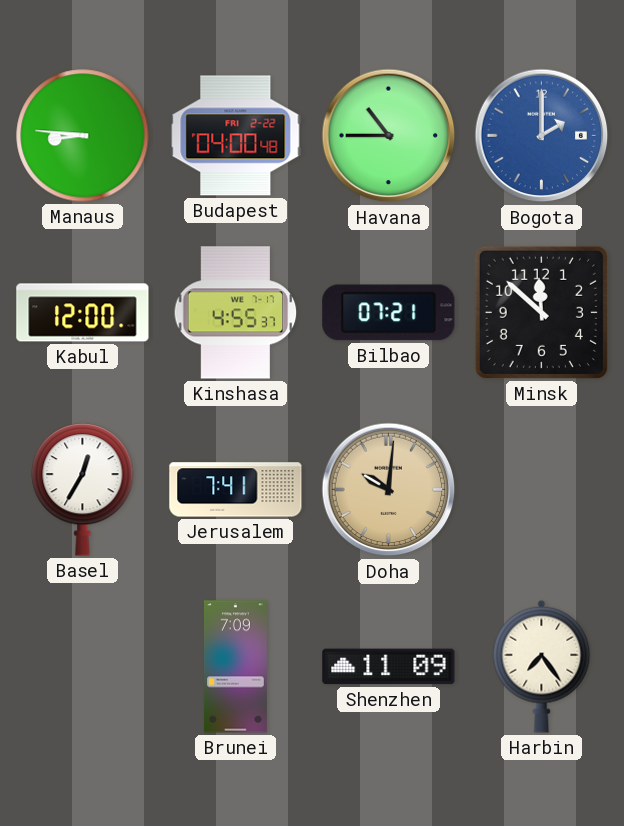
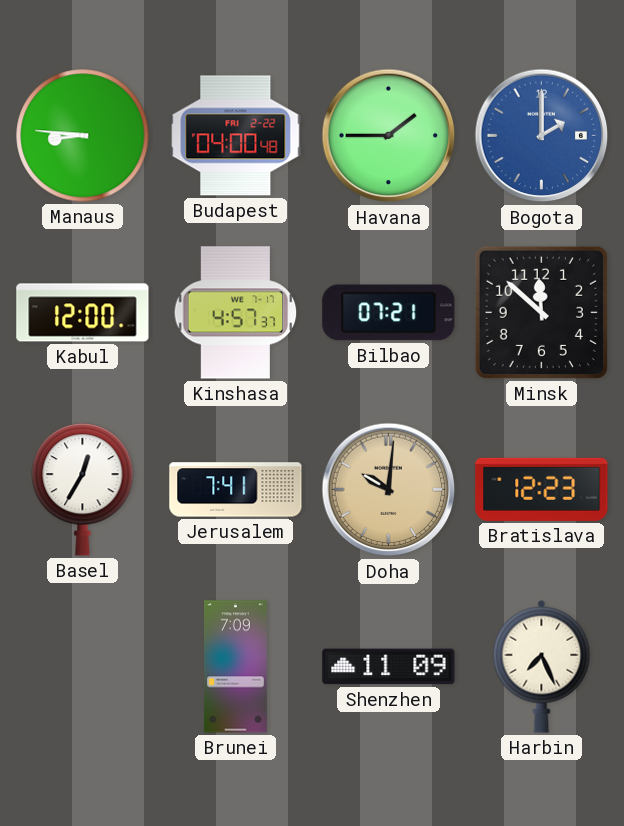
Havana: 10:45 -> 1:45
Kinshasa: 4:55 -> 4:57
Bratislava: none -> 12:23
Harbin: 7:24 -> 7:26
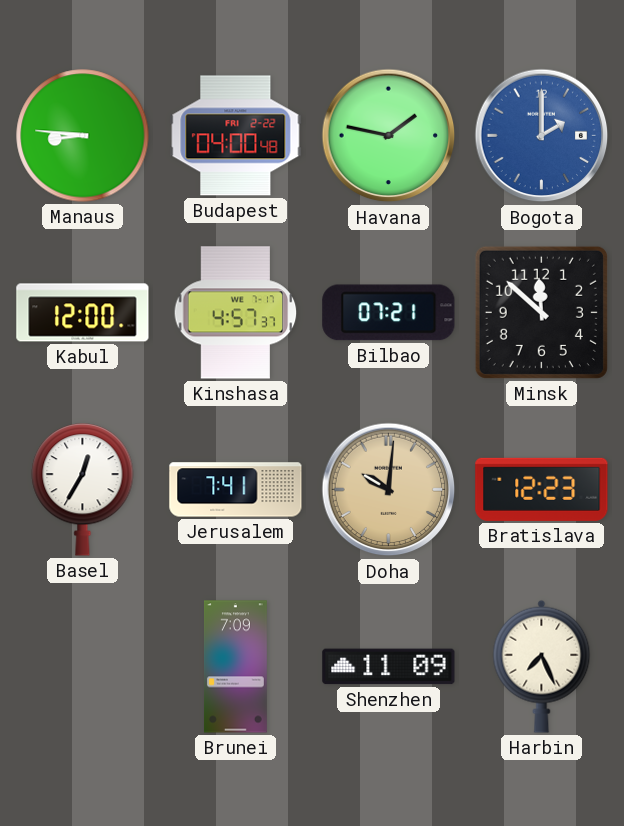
Havana: 1:45 -> 1:47
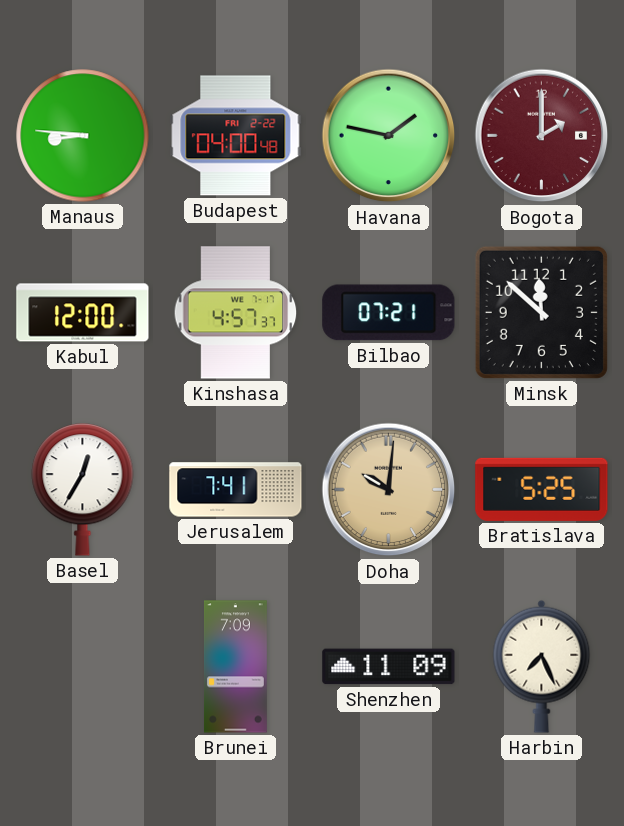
Bogota dial: blue -> burgundy
Bratislava: 12:23 -> 5:25
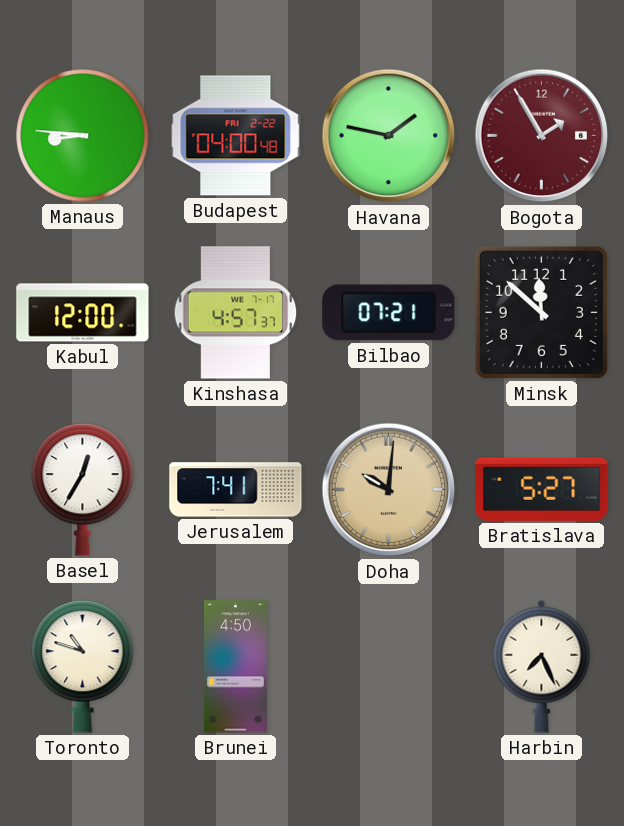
Bogota: 2:00 -> 1:55
Bratislava: 5:25 -> 5:27
Toronto: none -> 10:48
Brunei: 7:09 -> 4:50
Shenzhen: 11:09 -> none
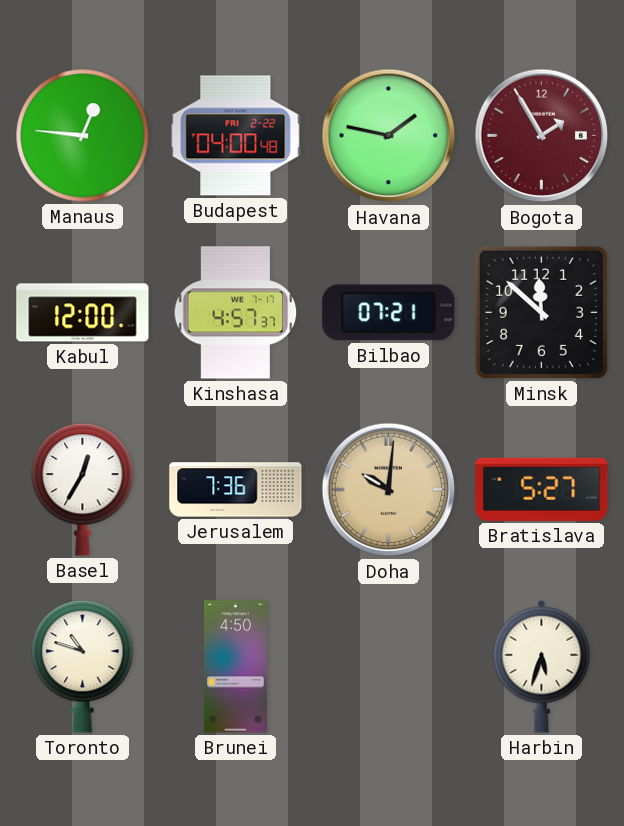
Manaus: 8:46 -> 12:46
Jerusalem: 7:41 -> 7:36
Harbin: 7:26 -> 5:33
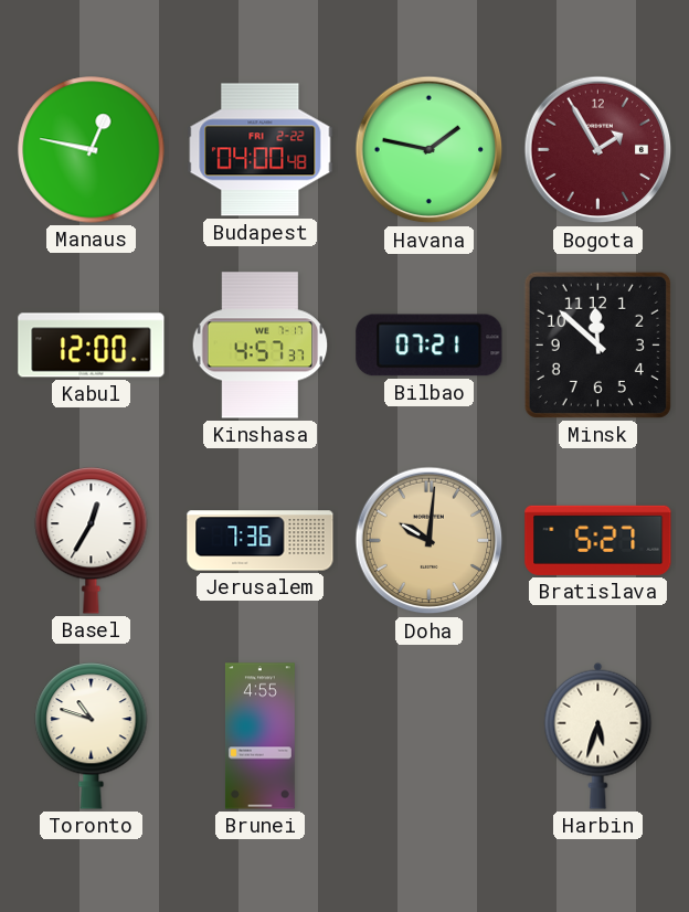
Manaus: 12:46 -> 12:47
Brunei: 4:50 -> 4:55
